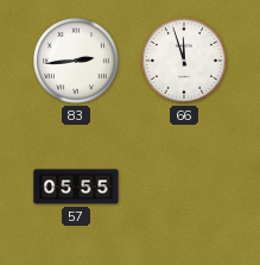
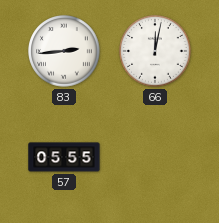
66: 11:57 -> 12:02
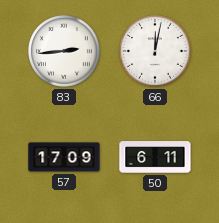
57: 05:55 -> 17:09
50: none -> 6:11
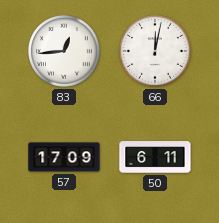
83: 2:44 -> 12:44
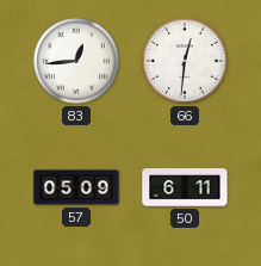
66: 12:02 -> 12:31
57: 17:09 -> 05:09
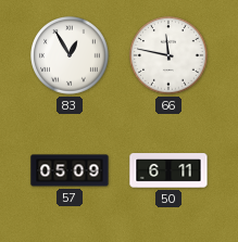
83: 12:44 -> 12:55
66: 12:31 -> 11:47
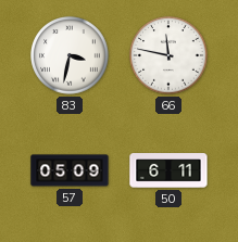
83: 12:55 -> 3:32
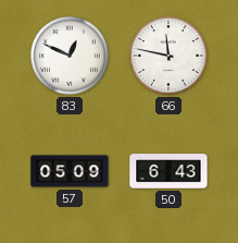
83: 3:32 -> 12:49
50: 6:11 -> 6:43
